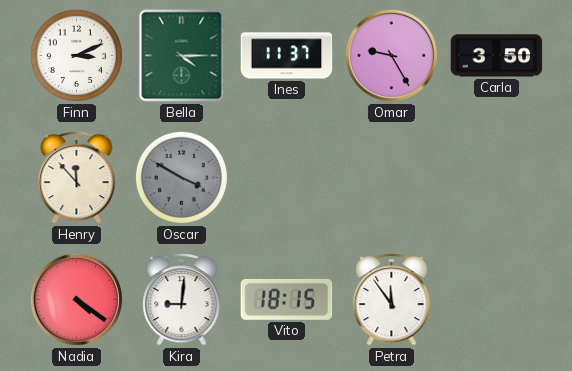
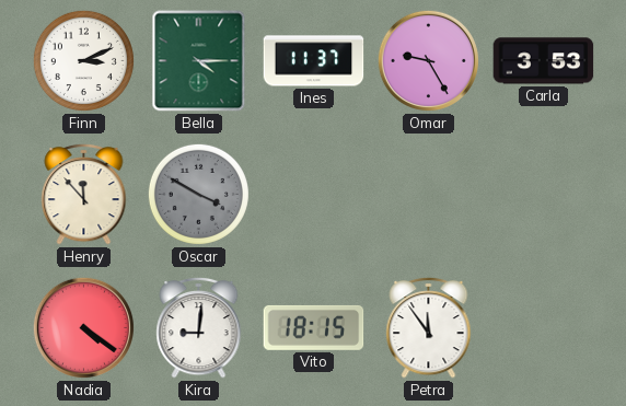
Carla: 3:50 -> 3:53
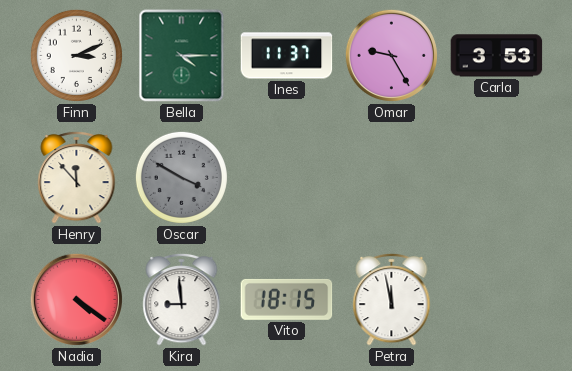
Kira: 9:01 -> 8:59
Petra: 11:54 -> 11:58
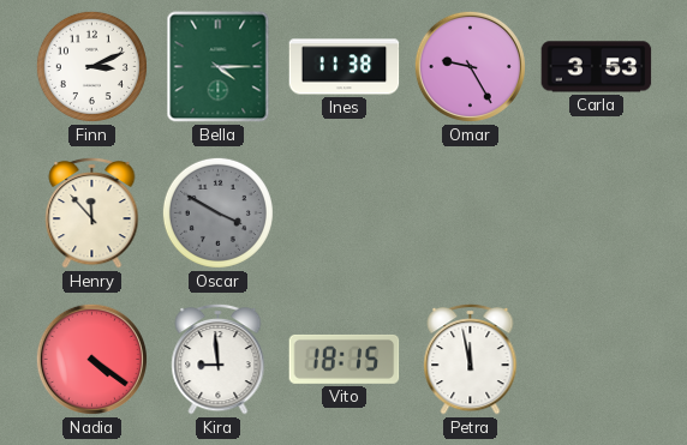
Ines: 11:37 -> 11:38
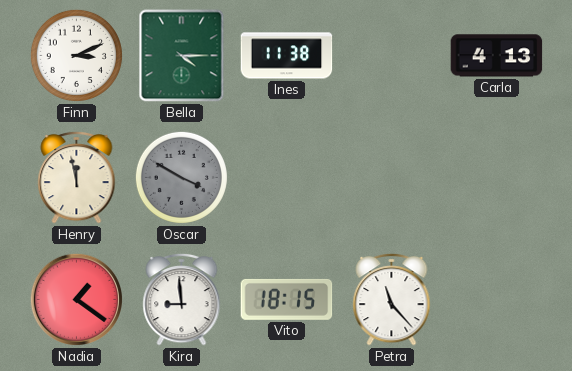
Omar: 9:25 -> none
Carla: 3:53 -> 4:13
Henry: 11:53 -> 11:58
Nadia: 4:21 -> 1:21
Petra: 11:58 -> 11:23
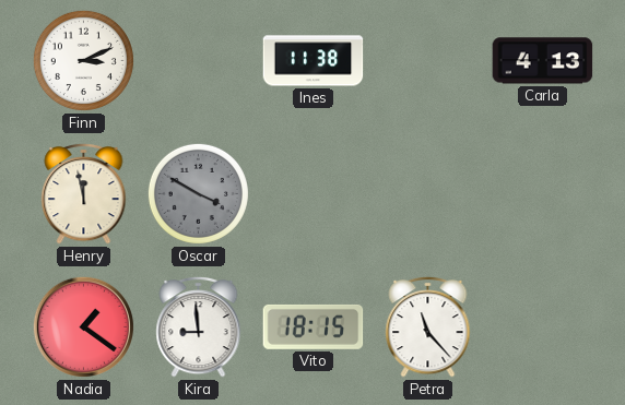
Bella: 4:15 -> none
